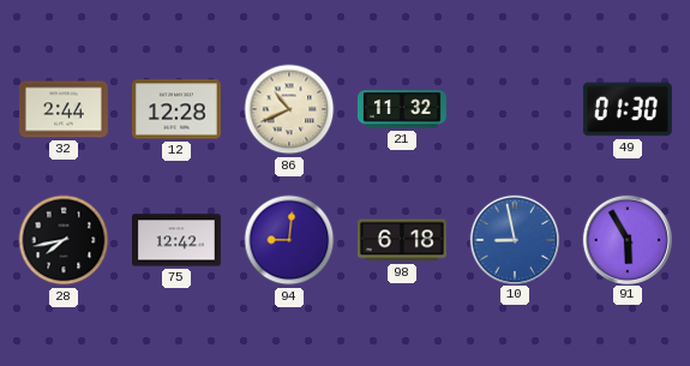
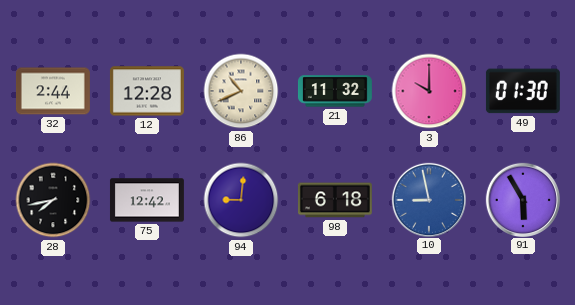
3: none -> 10:00
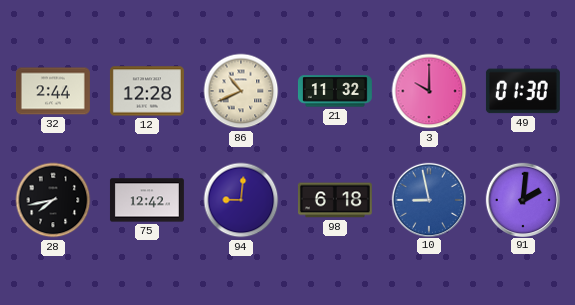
91: 5:55 -> 2:01
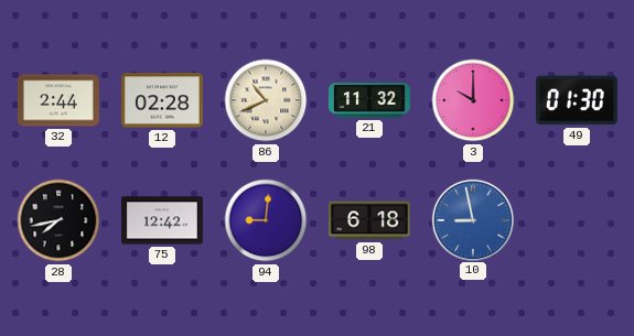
12: 12:28 -> 02:28
91: 2:01 -> none
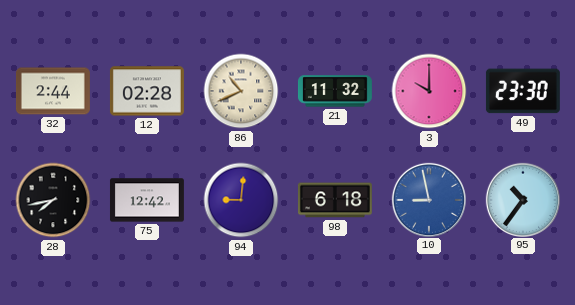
49: 01:30 -> 23:30
95: none -> 10:36
